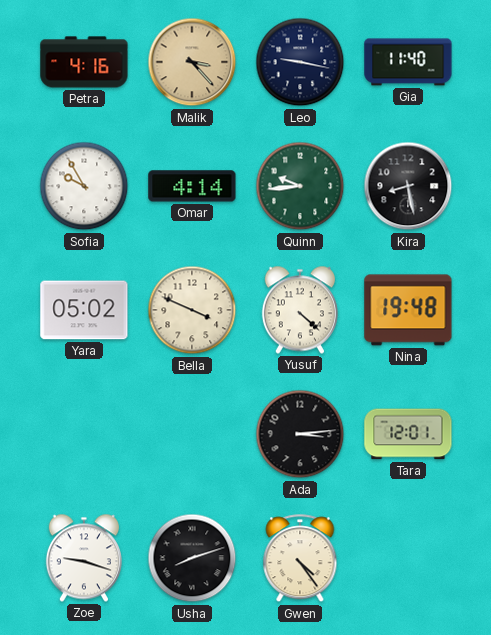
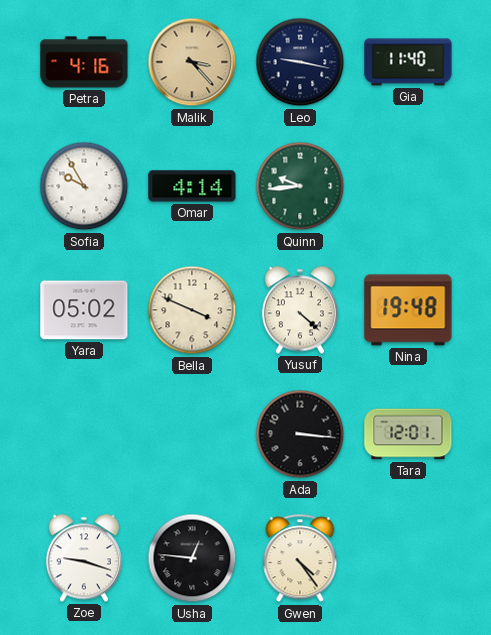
Kira: 8:28 -> none
Ada: 3:14 -> 3:16
Usha: 8:12 -> 12:46
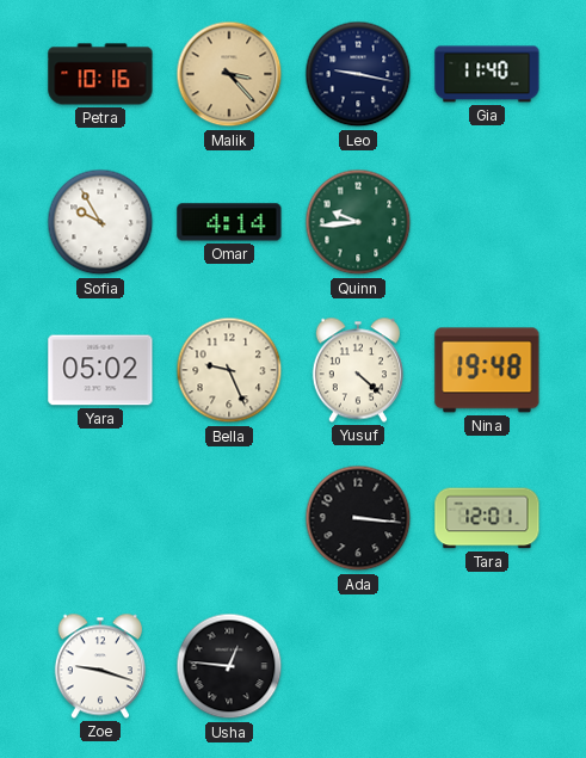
Petra: 4:16 -> 10:16
Bella: 3:49 -> 9:26
Gwen: 4:24 -> none
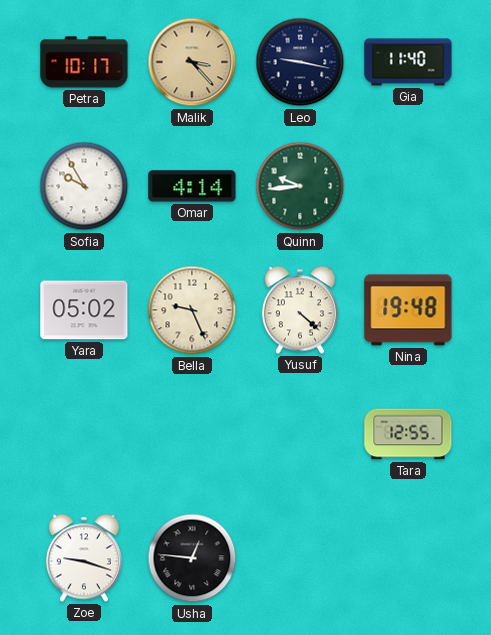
Petra: 10:16 -> 10:17
Ada: 3:16 -> none
Tara: 12:01 -> 12:55
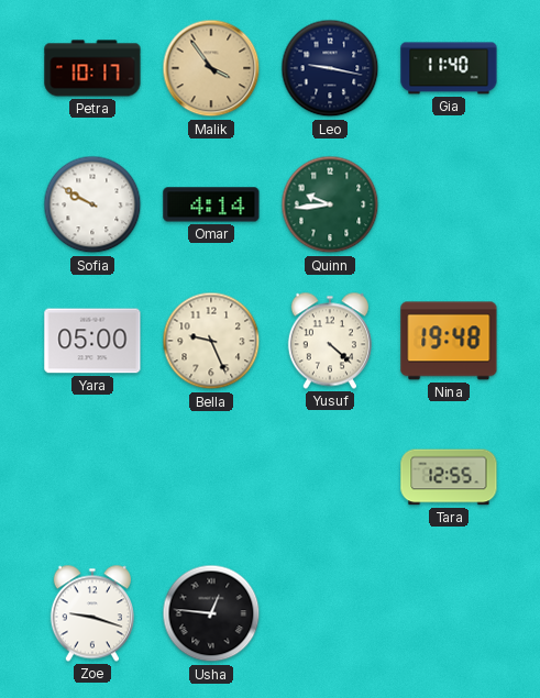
Malik: 3:23 -> 3:54
Sofia: 9:55 -> 9:50
Yara: 05:02 -> 05:00
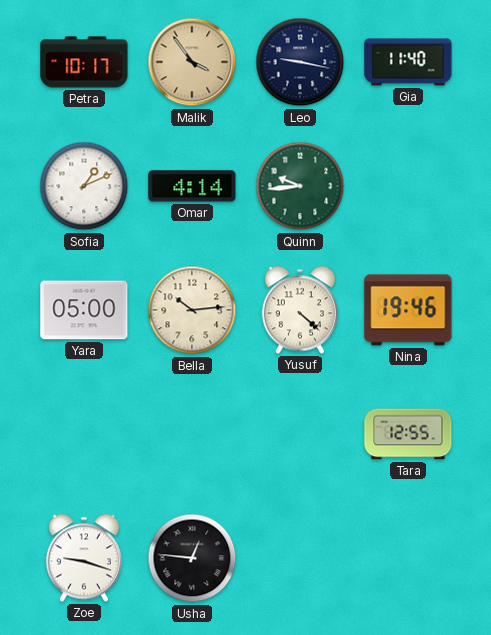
Sofia: 9:50 -> 1:11
Bella: 9:26 -> 10:14
Nina: 19:48 -> 19:46
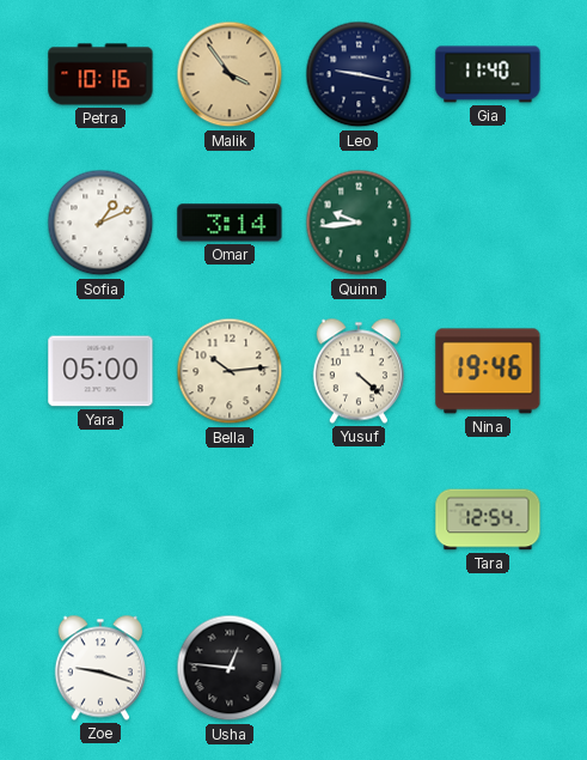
Petra: 10:17 -> 10:16
Omar: 4:14 -> 3:14
Tara: 12:55 -> 12:54
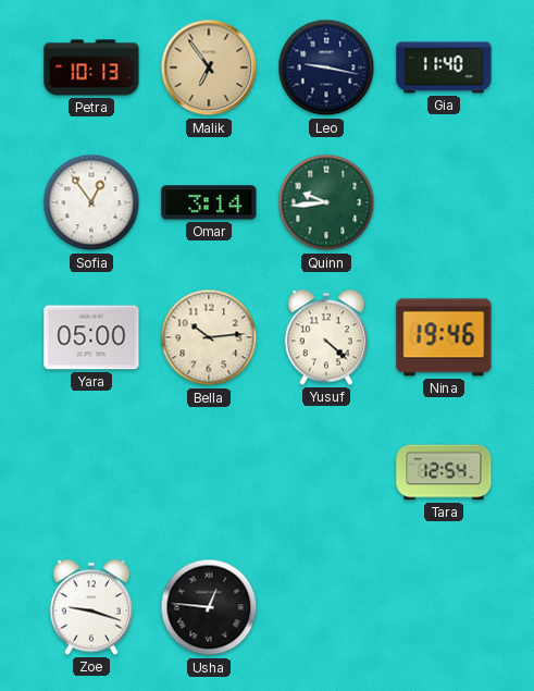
Petra: 10:16 -> 10:13
Malik: 3:54 -> 6:54
Sofia: 1:11 -> 12:54
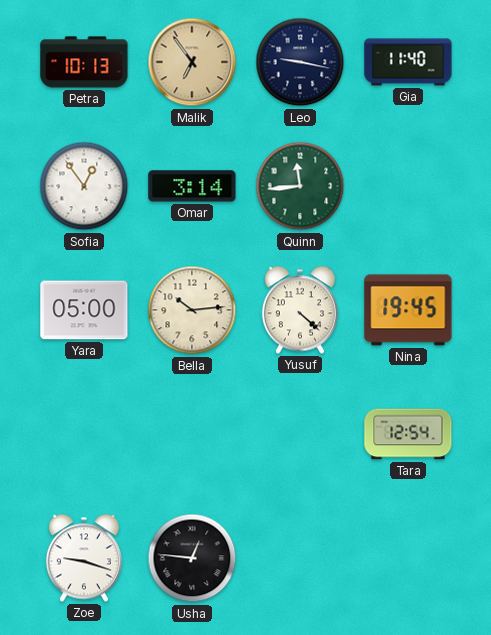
Quinn: 9:44 -> 11:44
Nina: 19:46 -> 19:45
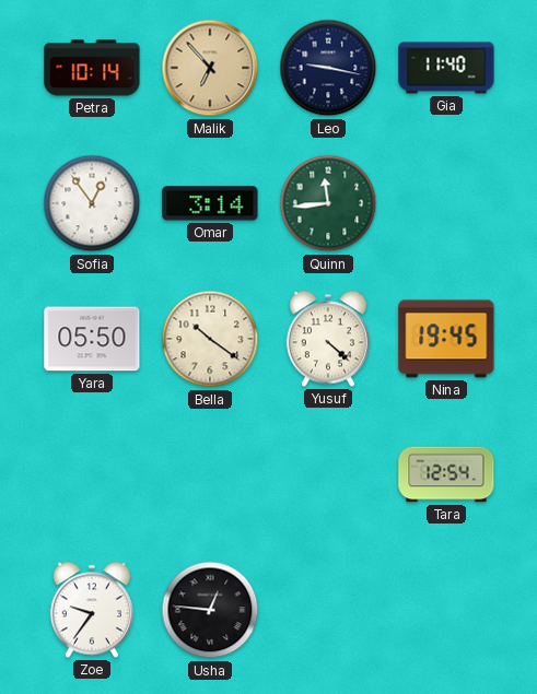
Petra: 10:13 -> 10:14
Malik: 6:54 -> 6:53
Yara: 05:00 -> 05:50
Bella: 10:14 -> 10:21
Zoe: 9:18 -> 9:36
